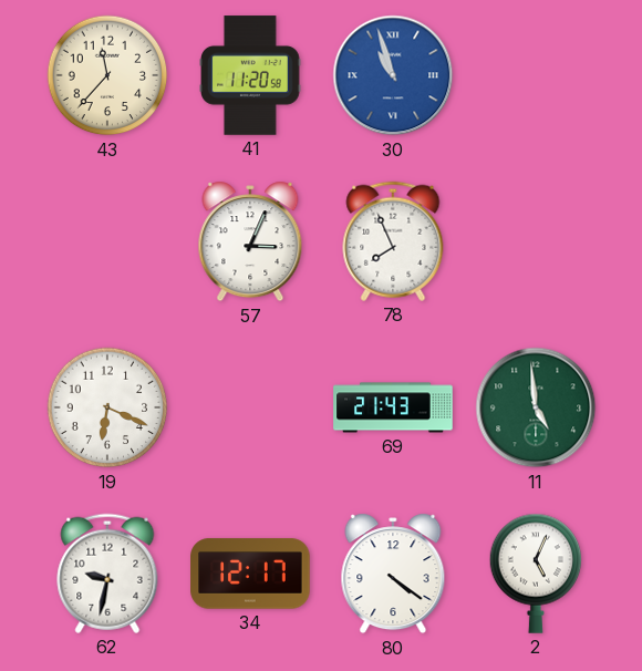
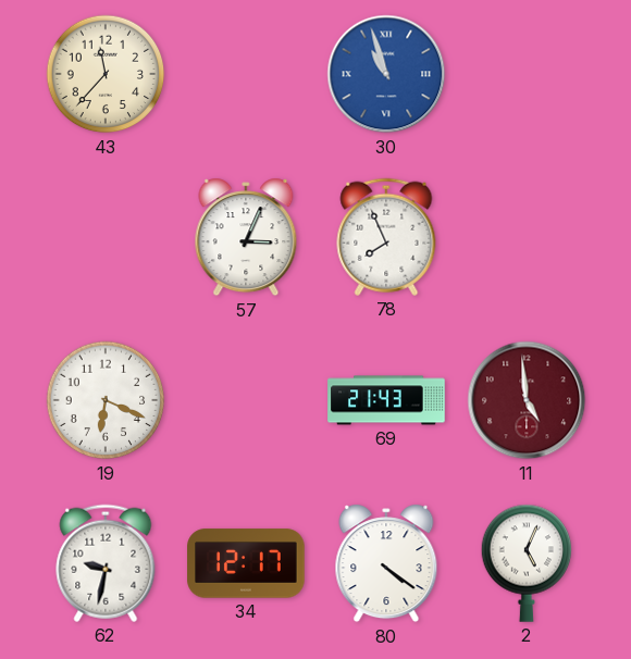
41: 11:20 -> none
11 dial: green -> burgundy
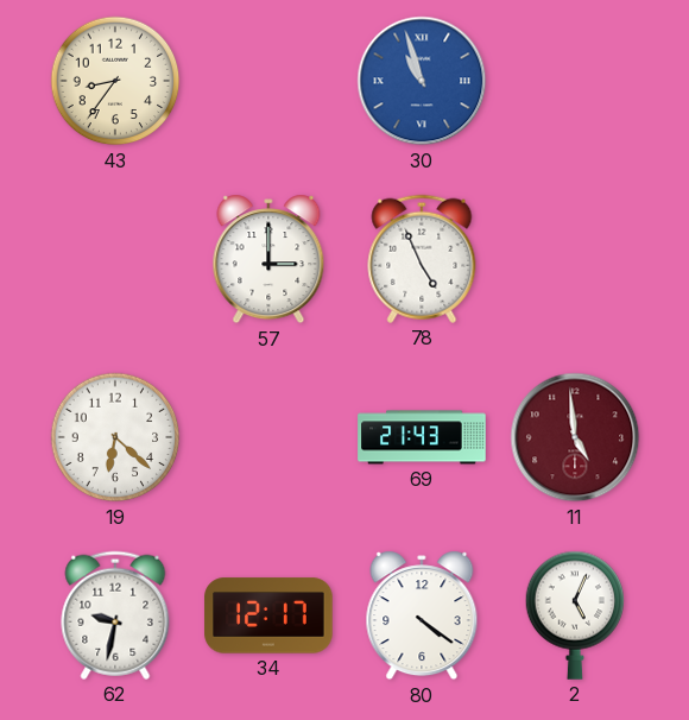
43: 11:37 -> 8:36
57: 3:04 -> 3:00
78: 7:56 -> 4:56
19: 6:19 -> 6:22
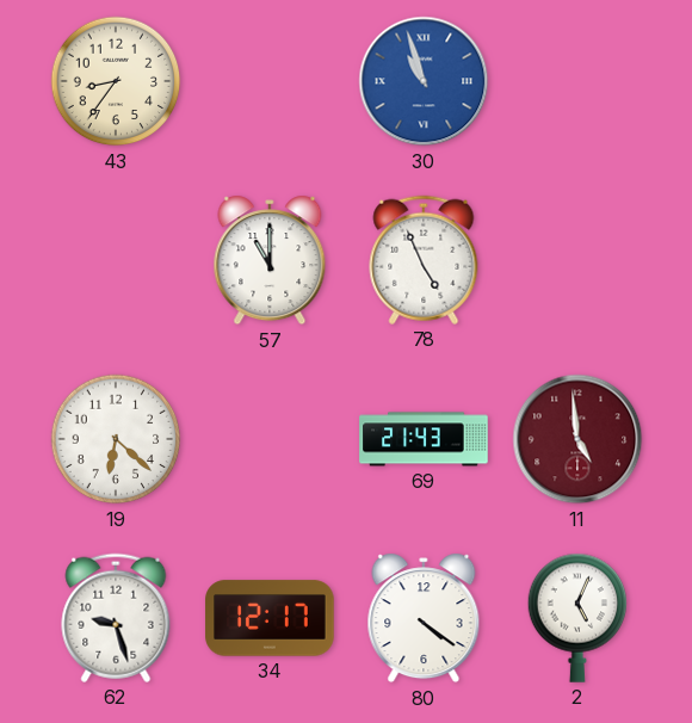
57: 3:00 -> 11:00
62: 9:32 -> 9:27
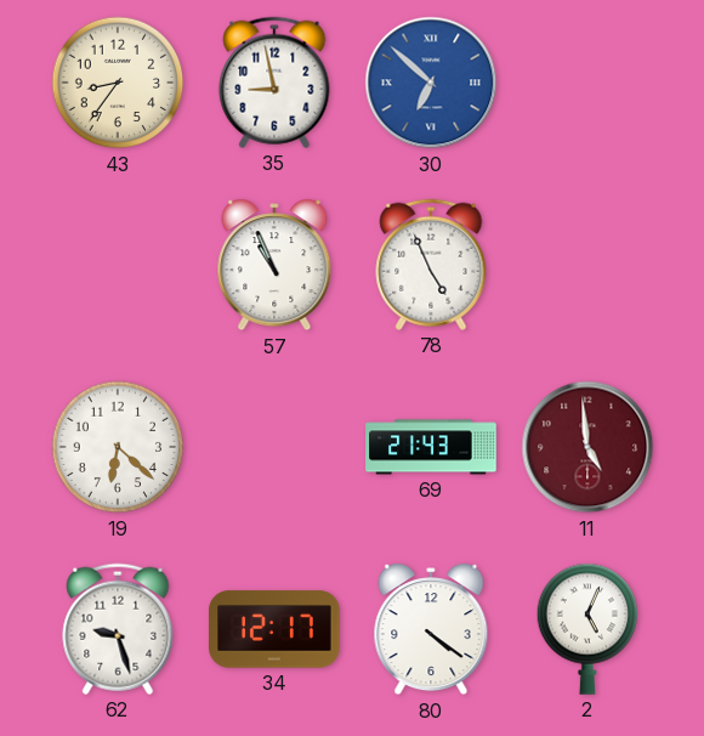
35: none -> 8:58
30: 10:57 -> 6:52
57: 11:00 -> 10:56
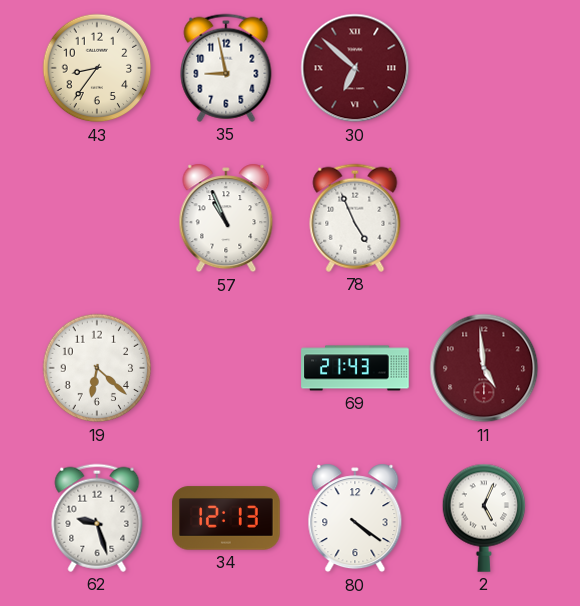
30 dial: blue -> burgundy
34: 12:17 -> 12:13
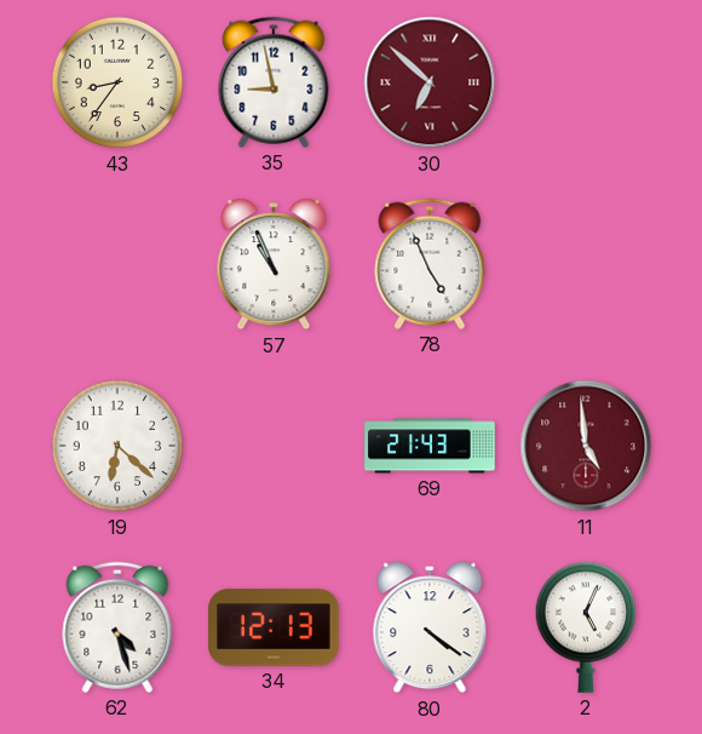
62: 9:27 -> 4:27
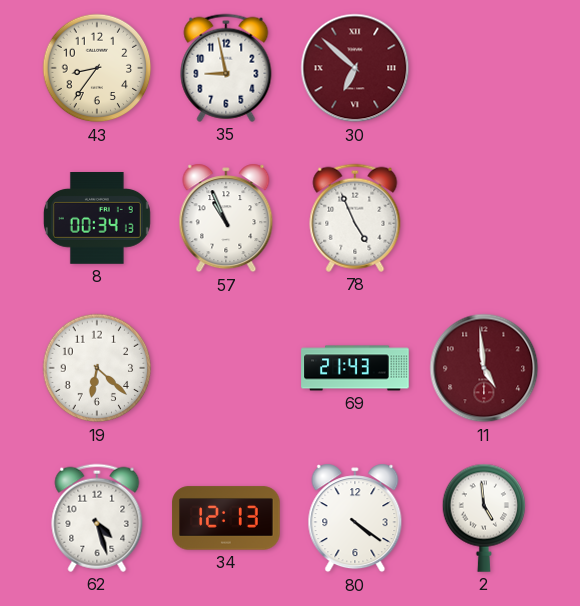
8: none -> 00:34
2: 5:04 -> 4:59
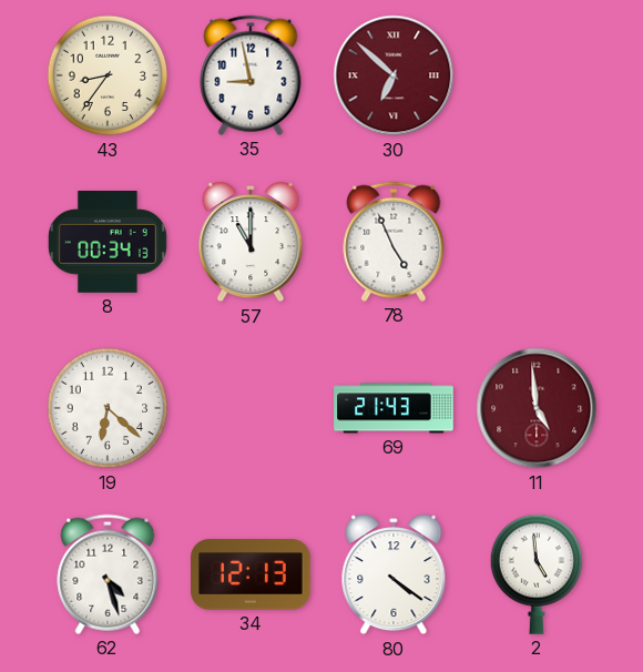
57: 10:56 -> 11:00
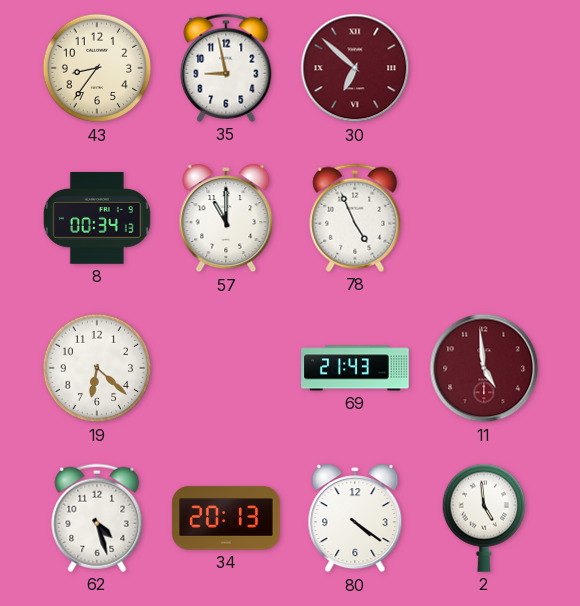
34: 12:13 -> 20:13
